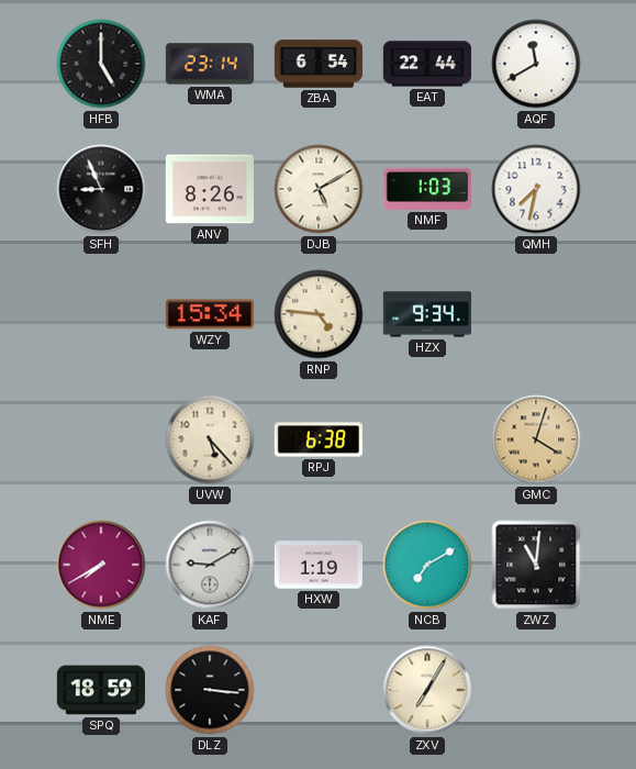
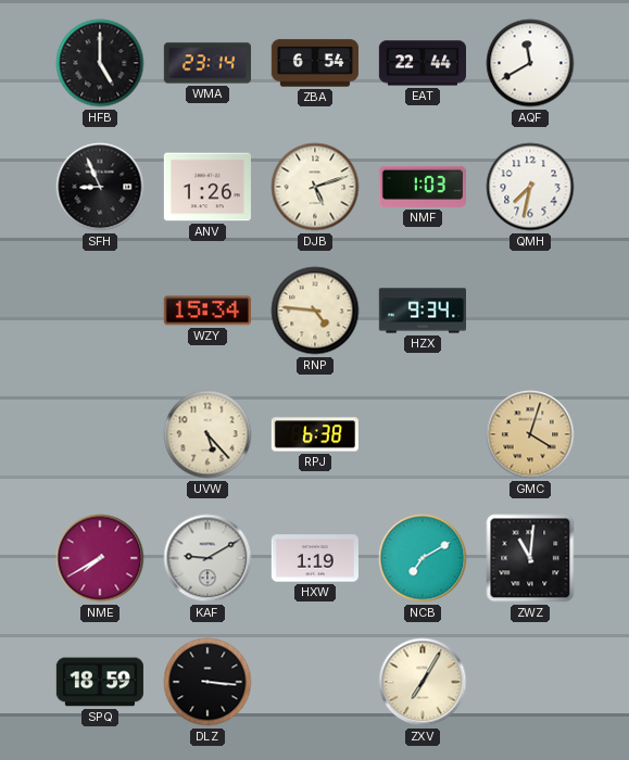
ANV: 8:26 -> 1:26
DJB: 5:10 -> 5:12
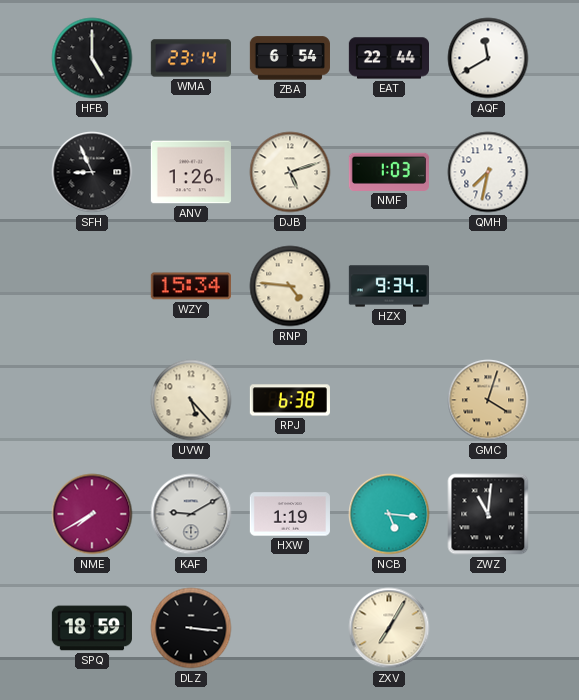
NCB: 7:10 -> 5:16
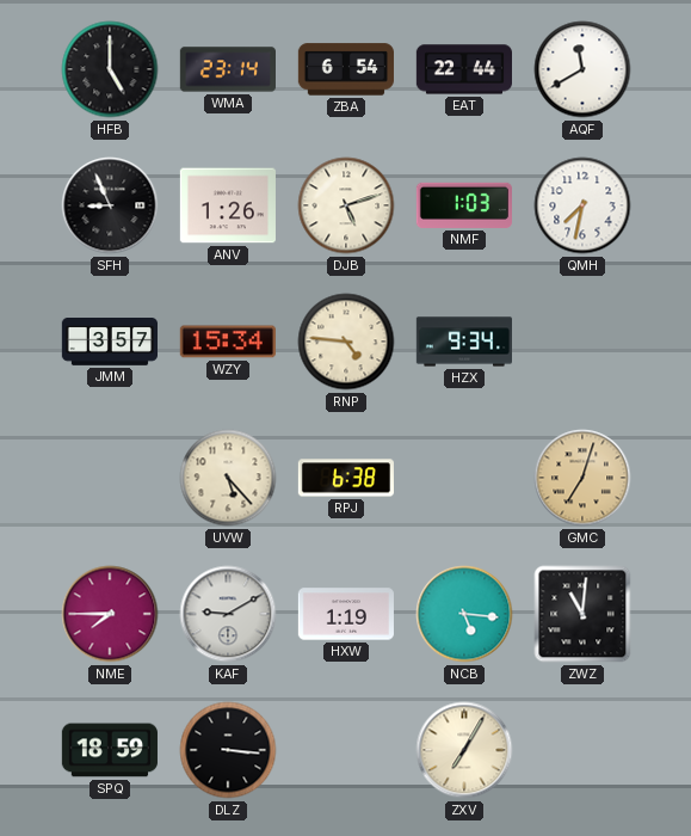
JMM: none -> 3:57
GMC: 4:03 -> 7:03
NME: 7:40 -> 7:45
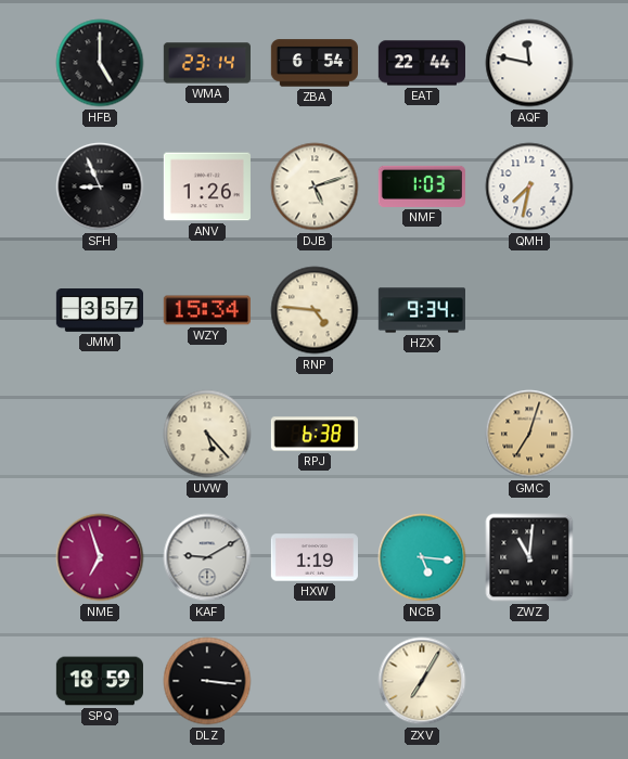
AQF: 11:40 -> 11:47
NME: 7:45 -> 6:57
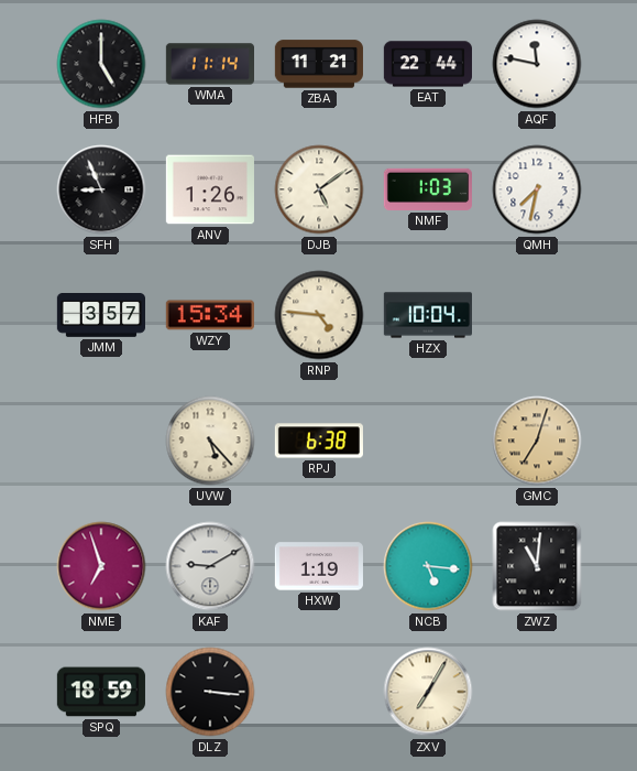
WMA: 23:14 -> 11:14
ZBA: 6:54 -> 11:21
DJB: 5:12 -> 5:09
HZX: 9:34 -> 10:04
